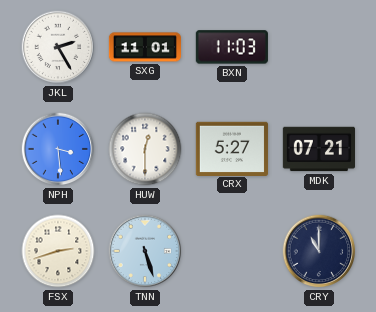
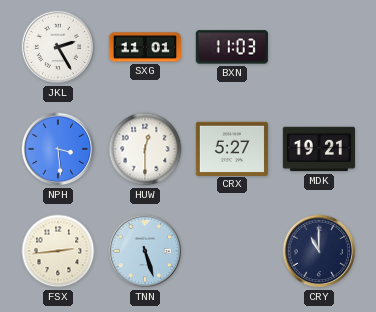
MDK: 07:21 -> 19:21
FSX: 2:42 -> 2:44
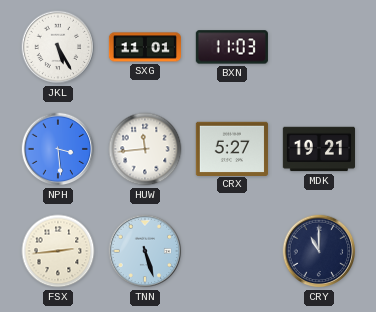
JKL: 2:25 -> 5:25
HUW: 12:30 -> 11:44
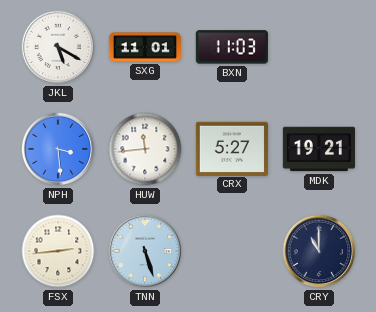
JKL: 5:25 -> 5:20
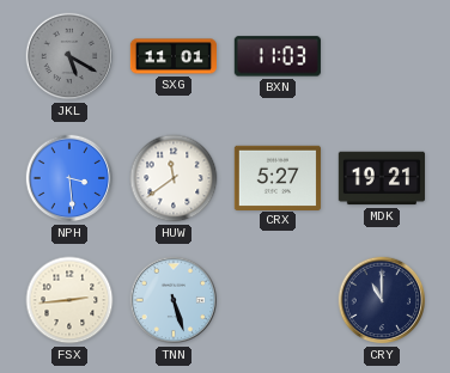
JKL dial: white -> grey
HUW: 11:44 -> 11:39
